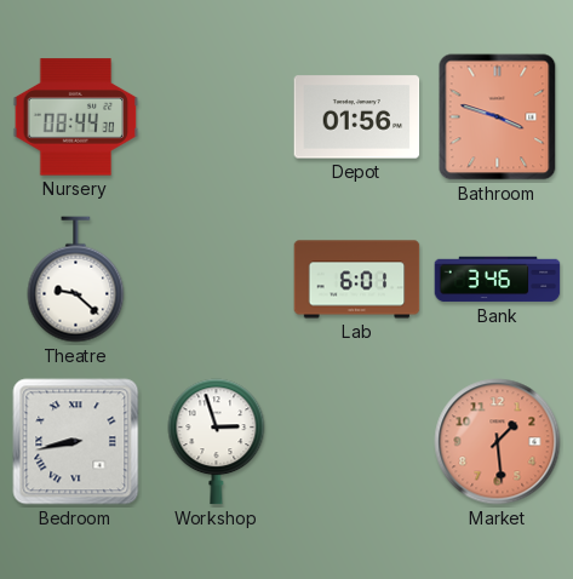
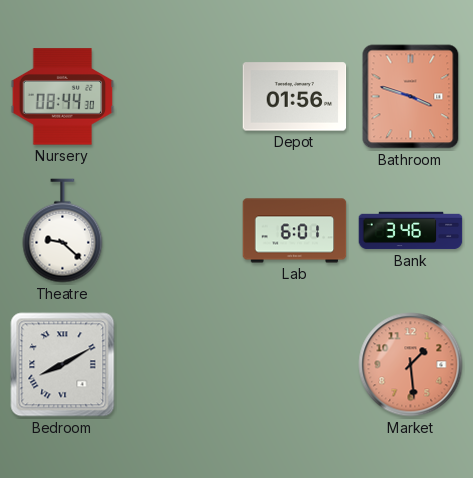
Bedroom: 8:43 -> 8:10
Workshop: 2:57 -> none
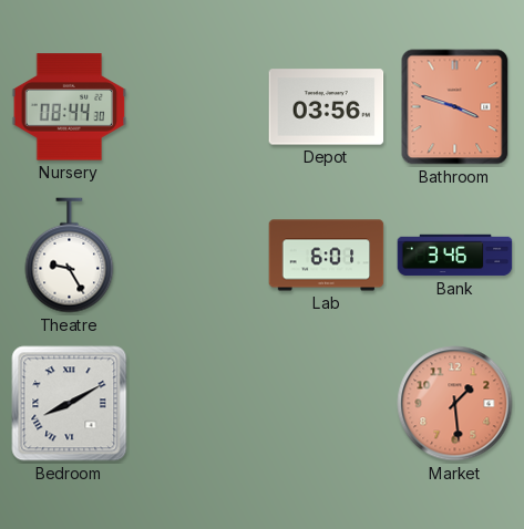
Depot: 01:56 -> 03:56
Theatre: 9:22 -> 9:25
